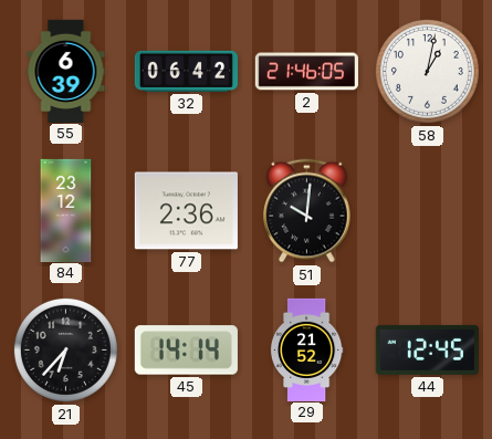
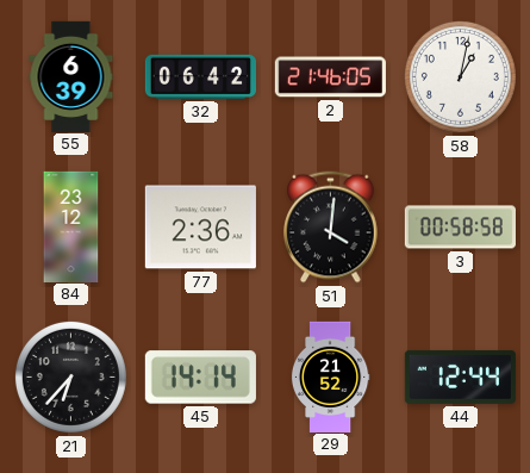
51: 10:01 -> 4:01
3: none -> 00:58
44: 12:45 -> 12:44
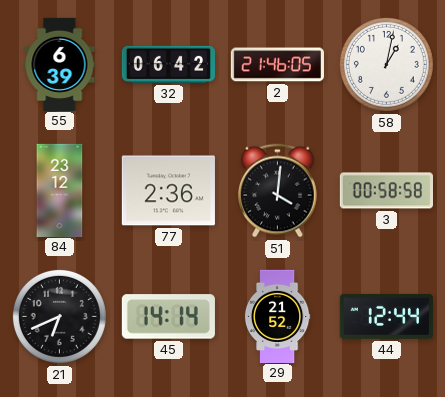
21: 6:37 -> 6:41
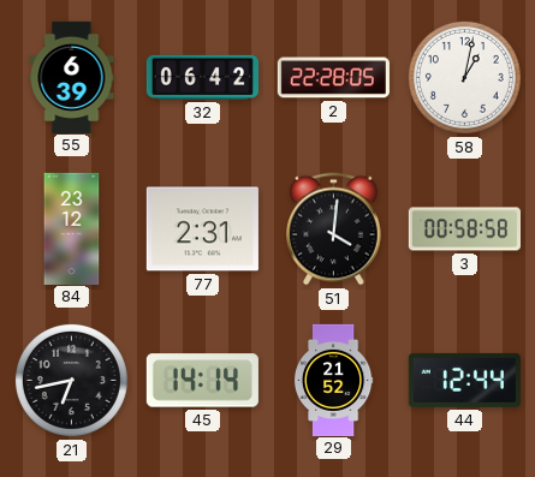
2: 21:46 -> 22:28
77: 2:36 -> 2:31
21: 6:41 -> 6:43
